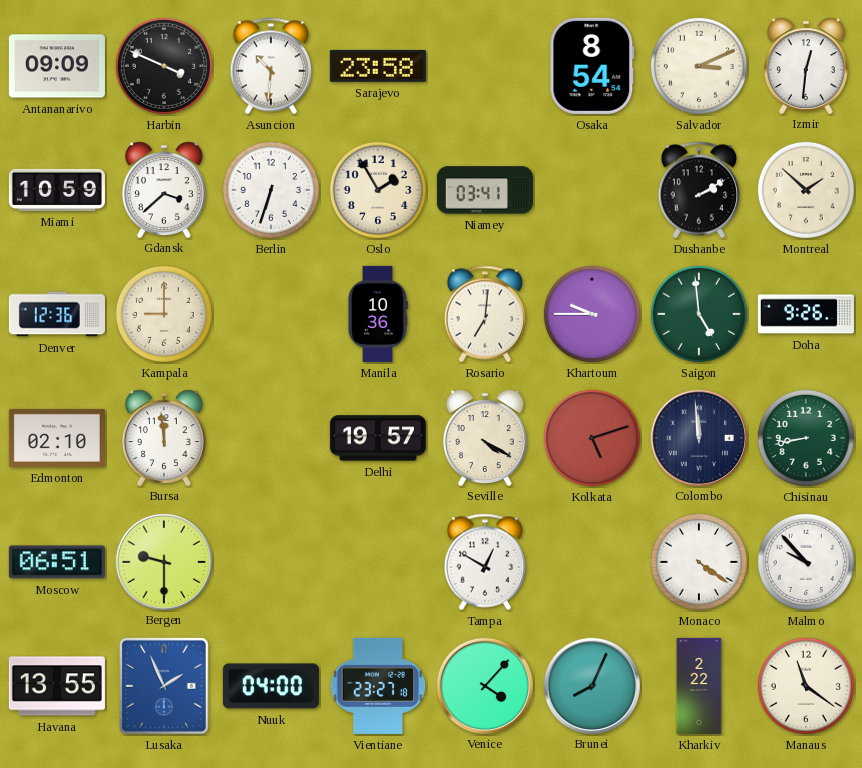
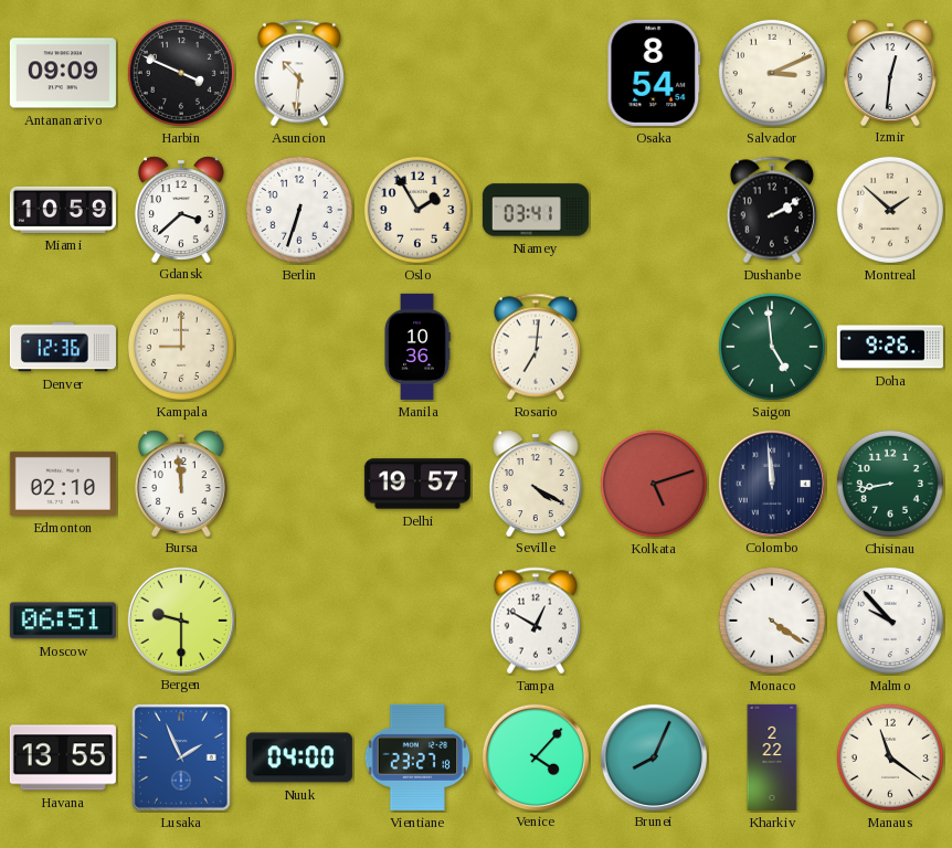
Sarajevo: 23:58 -> none
Khartoum: 9:45 -> none
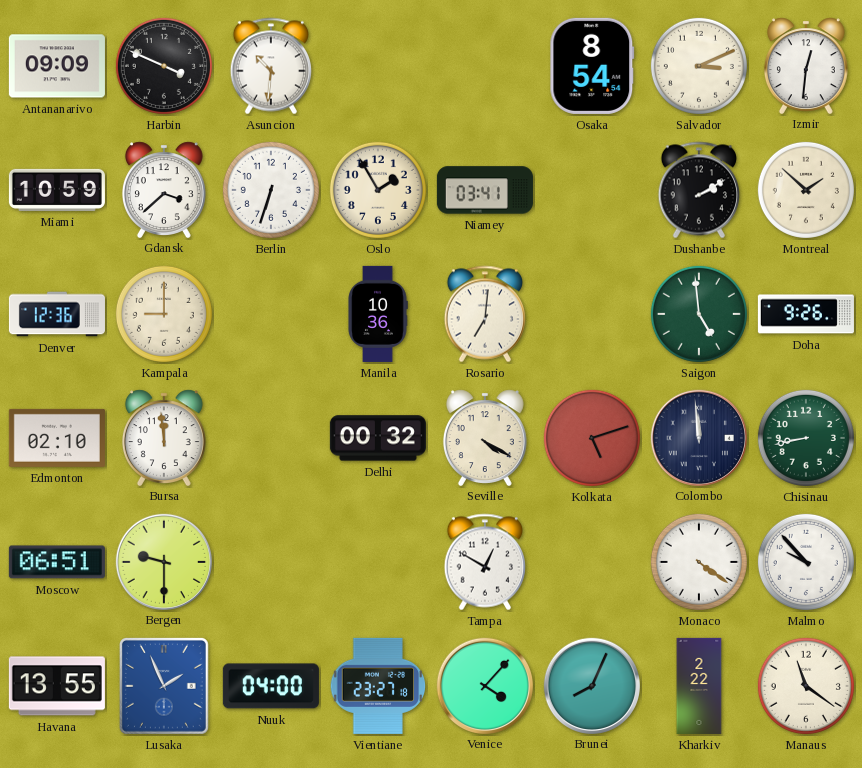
Delhi: 19:57 -> 00:32
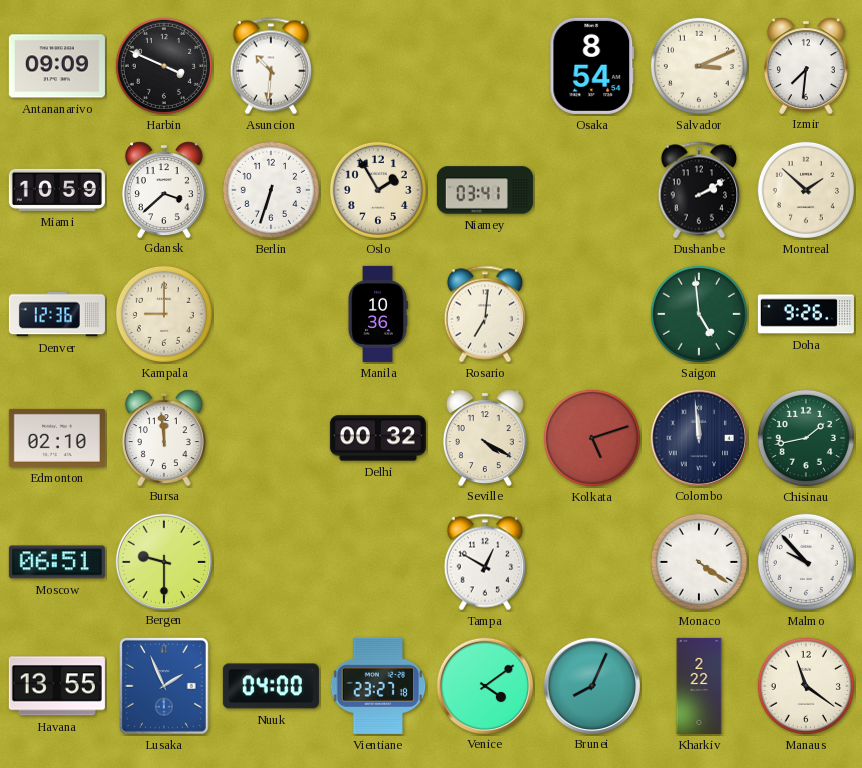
Izmir: 12:31 -> 7:31
Chisinau: 8:43 -> 1:43
Venice: 4:07 -> 4:09
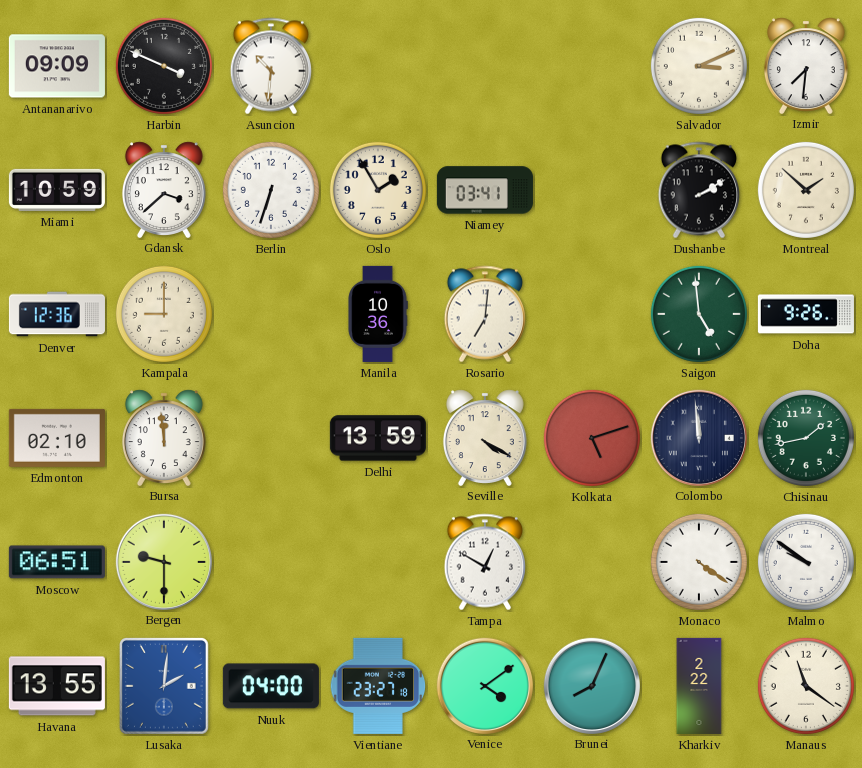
Osaka: 8:54 -> none
Delhi: 00:32 -> 13:59
Malmo: 9:53 -> 9:51
Lusaka: 1:56 -> 2:01
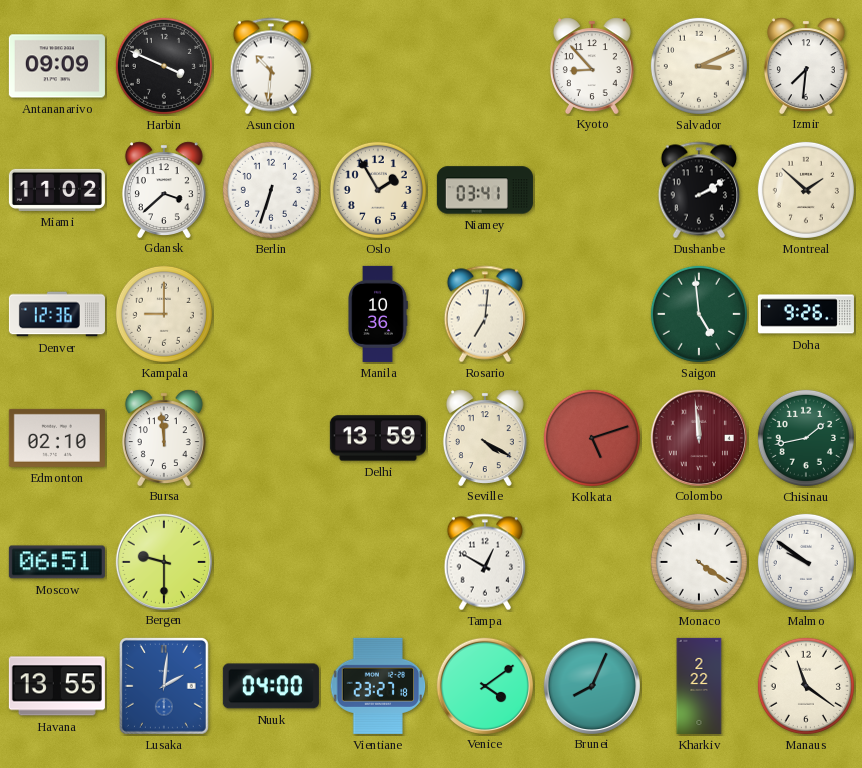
Kyoto: none -> 8:53
Miami: 10:59 -> 11:02
Colombo dial: navy -> burgundy
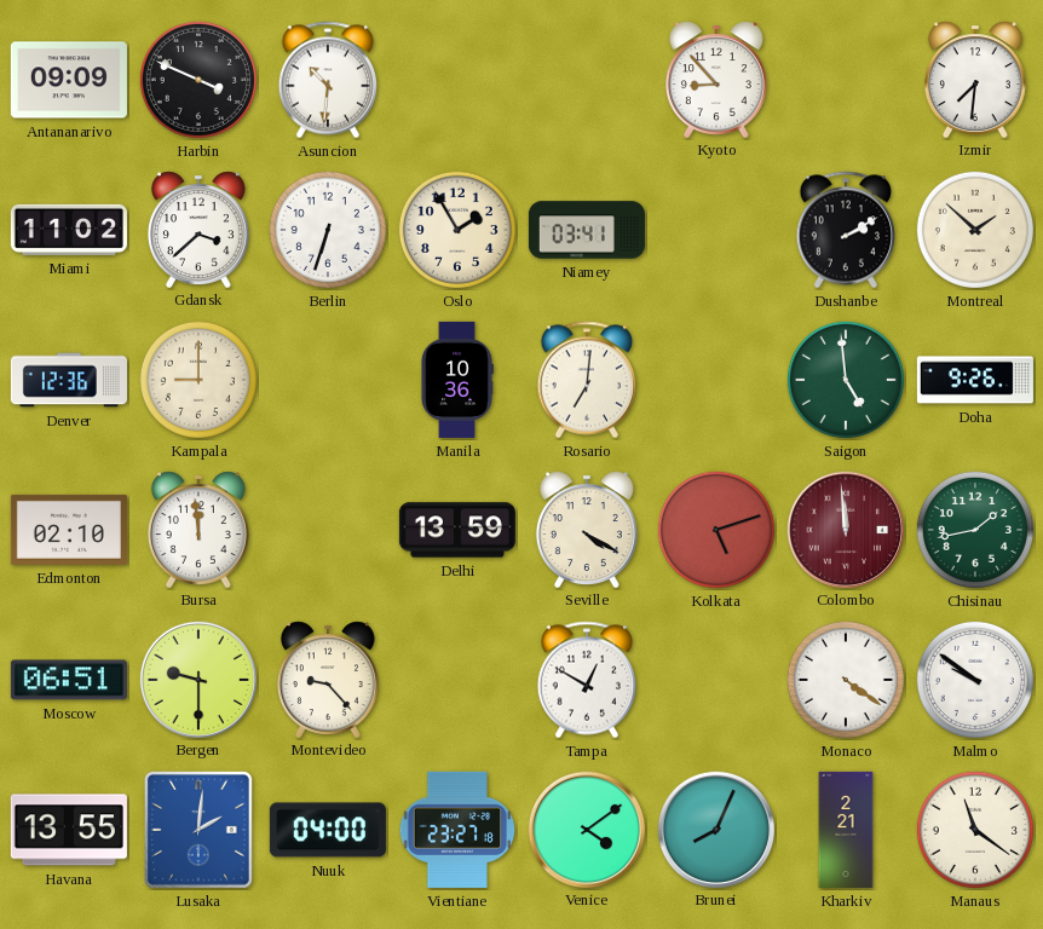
Salvador: 3:11 -> none
Montevideo: none -> 9:23
Kharkiv: 2:22 -> 2:21
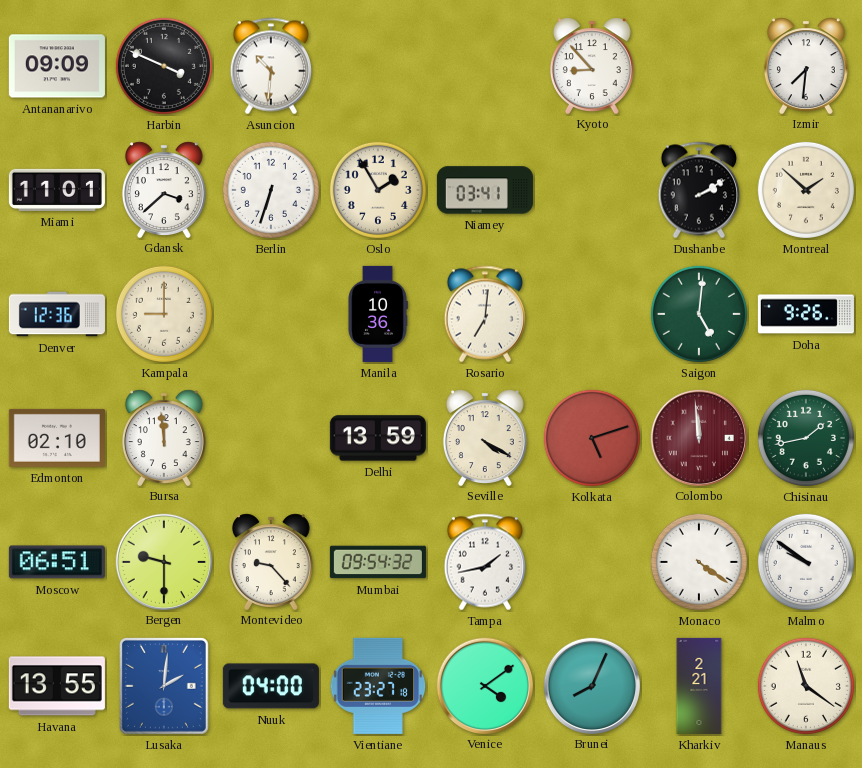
Miami: 11:02 -> 11:01
Saigon: 4:59 -> 5:01
Mumbai: none -> 09:54
Tampa: 12:50 -> 1:43
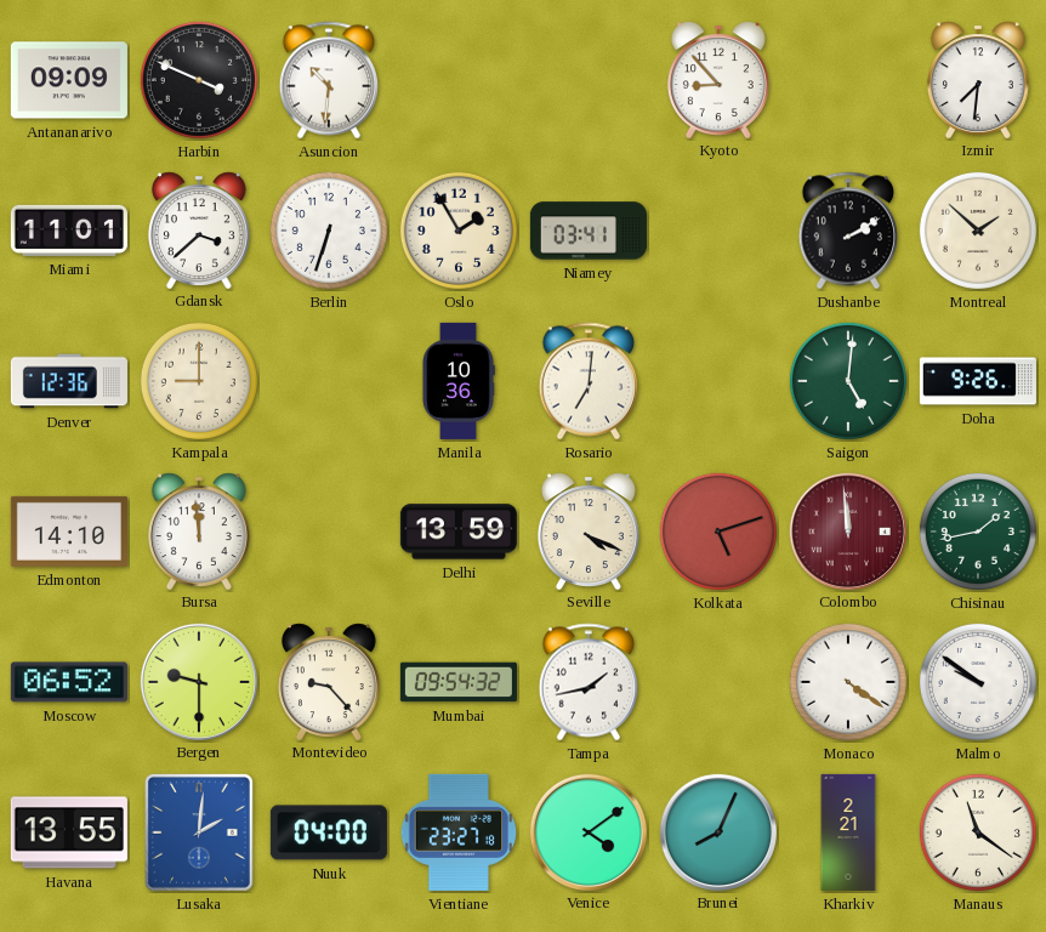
Edmonton: 02:10 -> 14:10
Seville: 4:20 -> 4:19
Moscow: 06:51 -> 06:52
